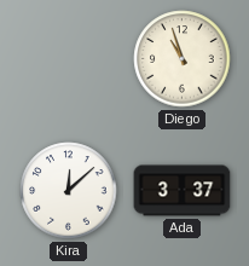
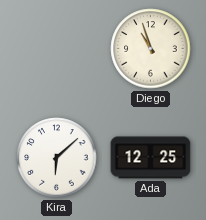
Kira: 12:08 -> 6:08
Ada: 3:37 -> 12:25
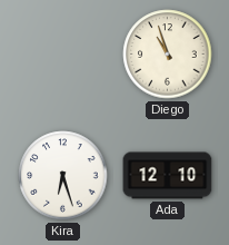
Kira: 6:08 -> 6:27
Ada: 12:25 -> 12:10
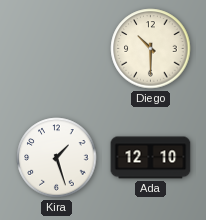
Diego: 10:57 -> 10:30
Kira: 6:27 -> 1:27
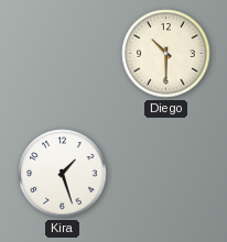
Ada: 12:10 -> none
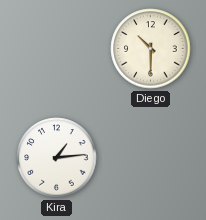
Kira: 1:27 -> 1:14
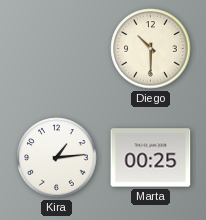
Marta: none -> 00:25
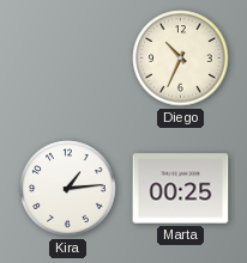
Diego: 10:30 -> 10:34
